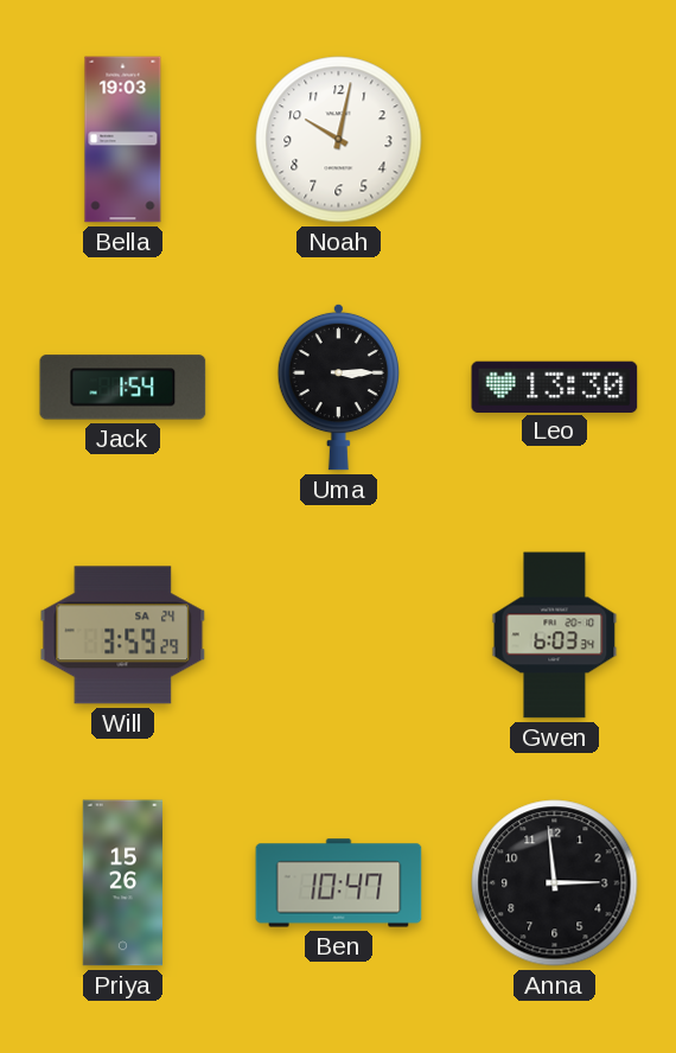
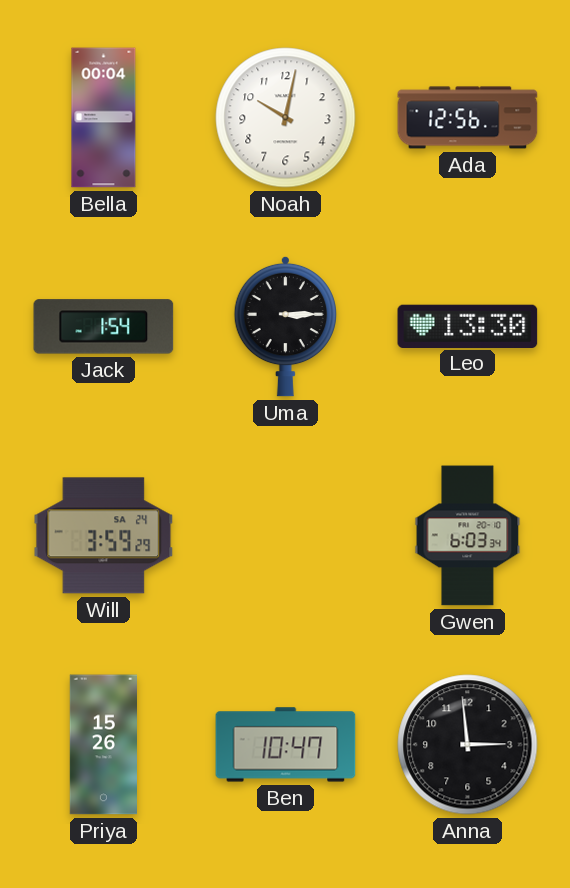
Bella: 19:03 -> 00:04
Ada: none -> 12:56
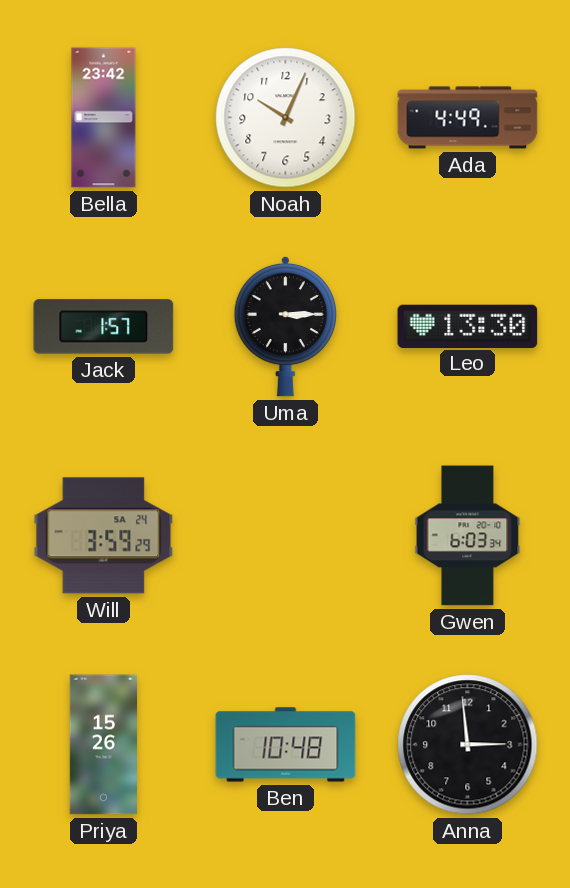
Bella: 00:04 -> 23:42
Noah: 10:02 -> 10:04
Ada: 12:56 -> 4:49
Jack: 1:54 -> 1:57
Ben: 10:47 -> 10:48
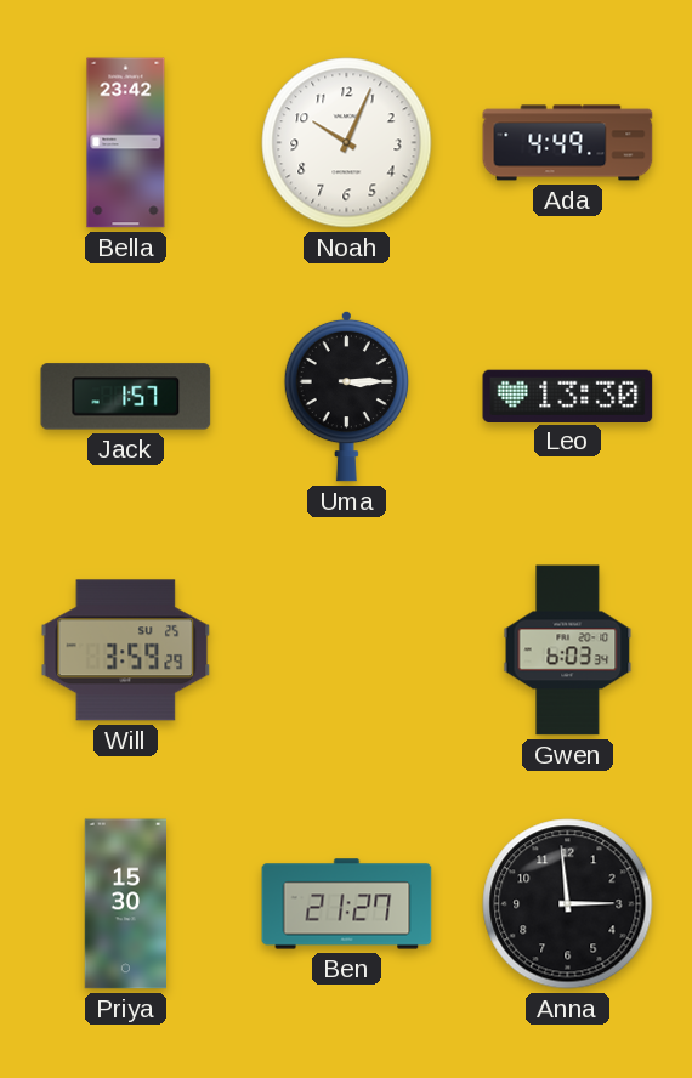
Will date: SA 24 -> SU 25
Priya: 15:26 -> 15:30
Ben: 10:48 -> 21:27
